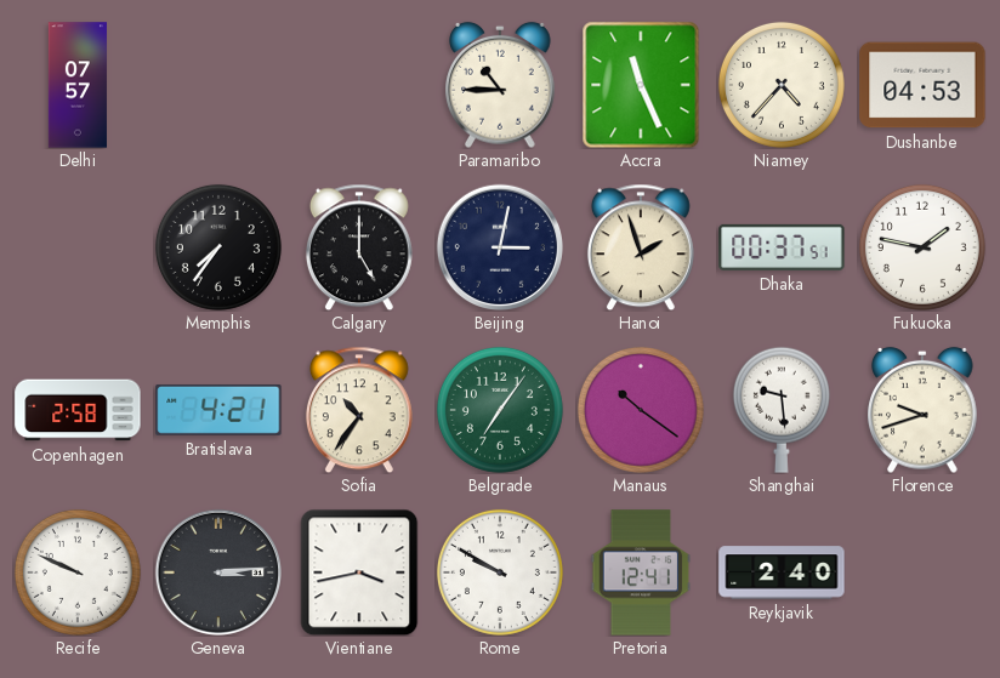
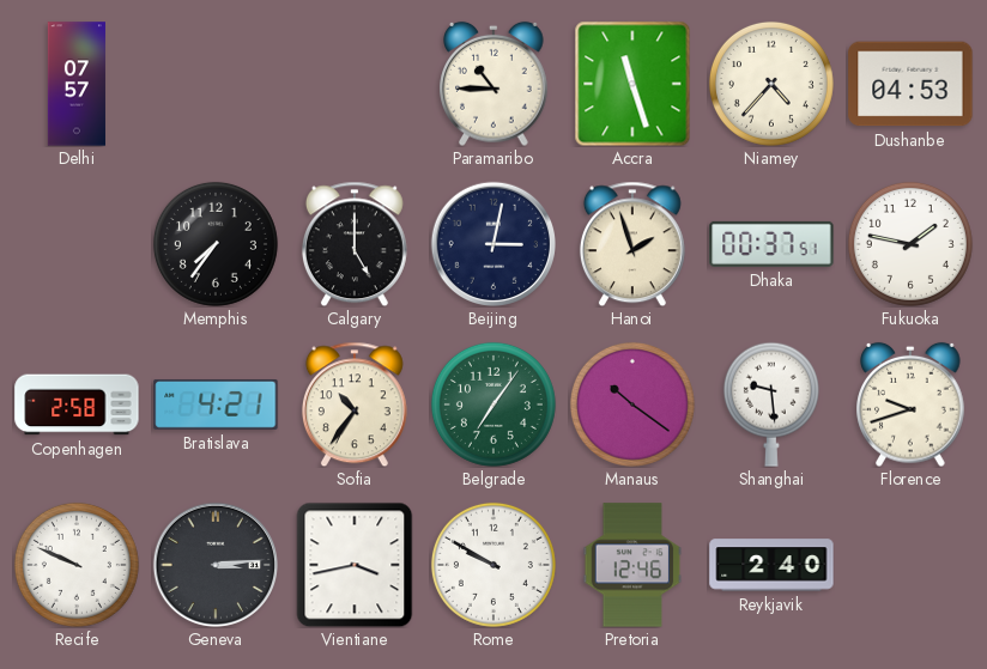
Accra: 11:26 -> 11:27
Pretoria: 12:41 -> 12:46
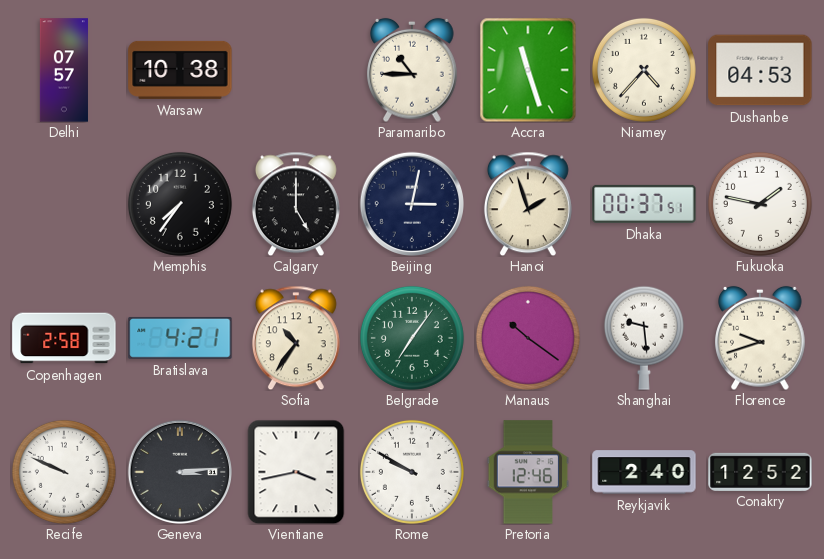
Warsaw: none -> 10:38
Conakry: none -> 12:52
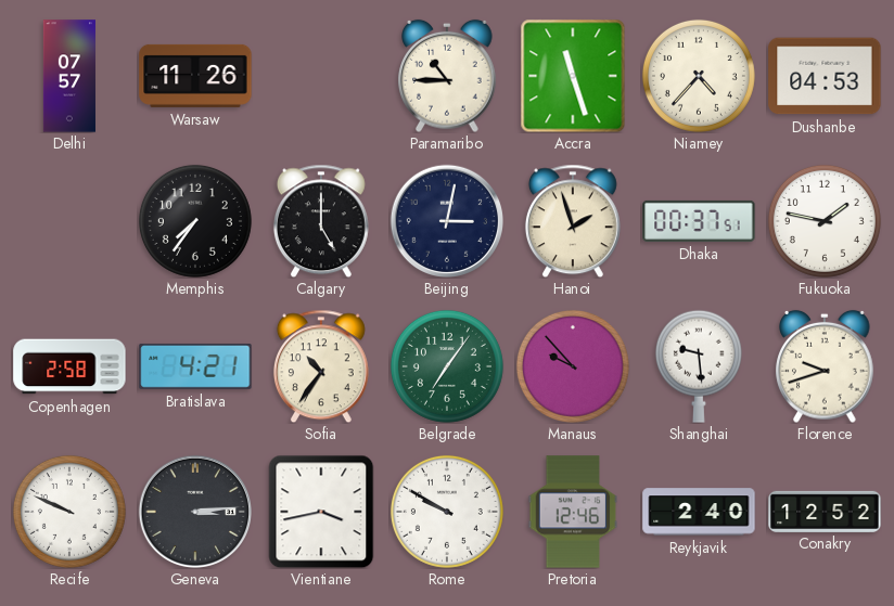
Warsaw: 10:38 -> 11:26
Manaus: 10:21 -> 9:53
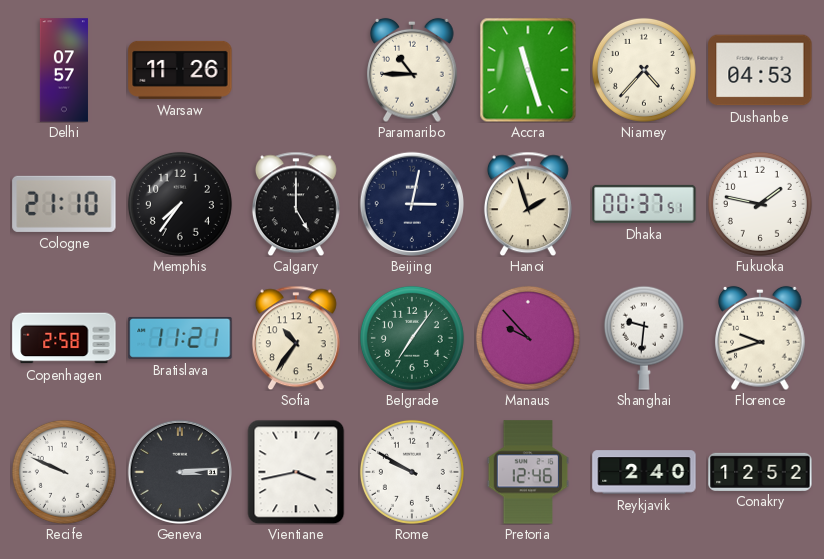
Cologne: none -> 21:10
Bratislava: 4:21 -> 11:21
Shanghai: 9:29 -> 9:31
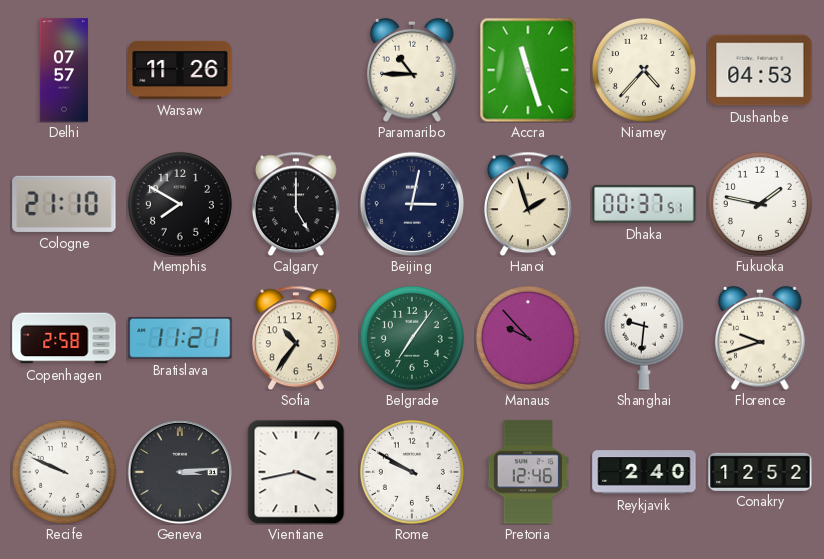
Memphis: 7:36 -> 7:50
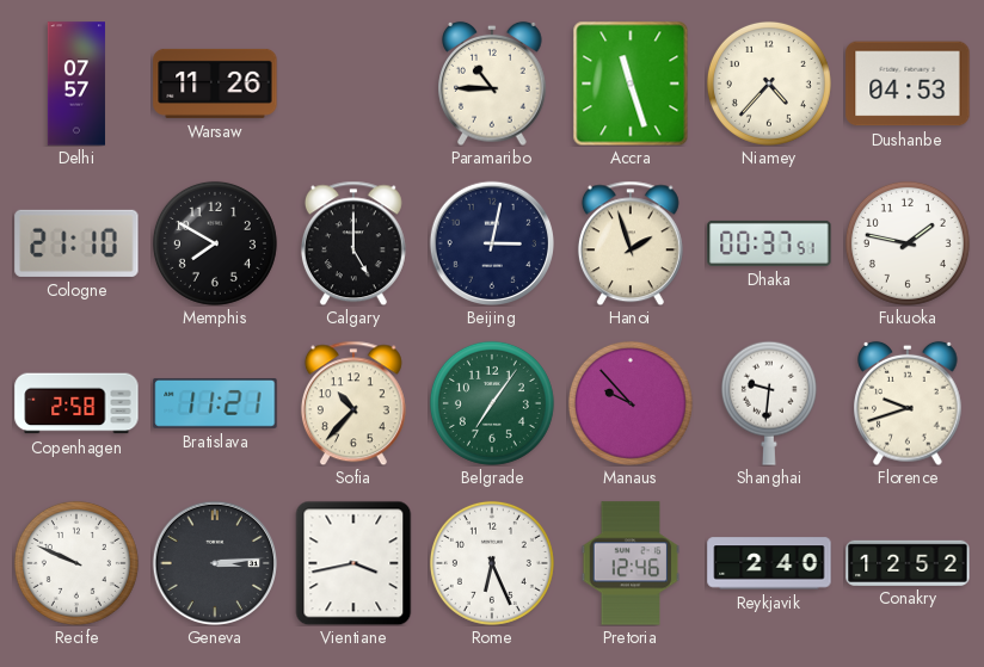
Sofia: 10:36 -> 10:37
Rome: 9:50 -> 6:26
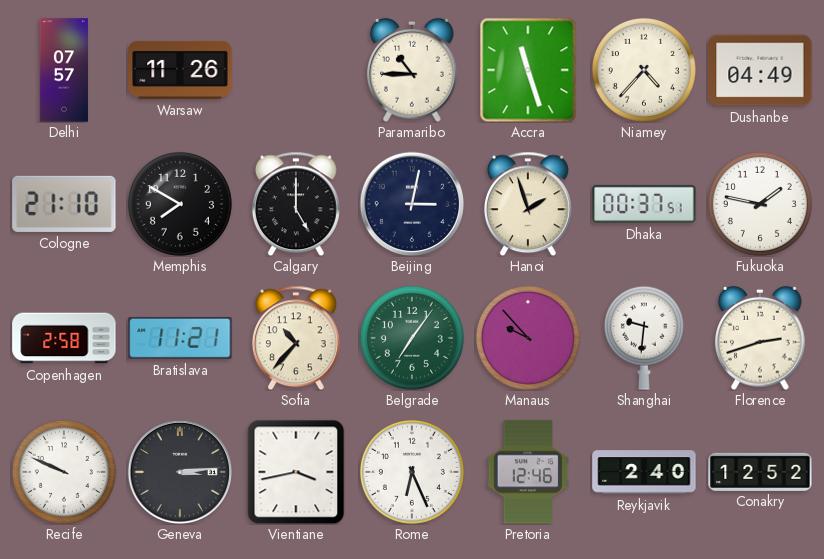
Dushanbe: 04:53 -> 04:49
Florence: 9:42 -> 2:42
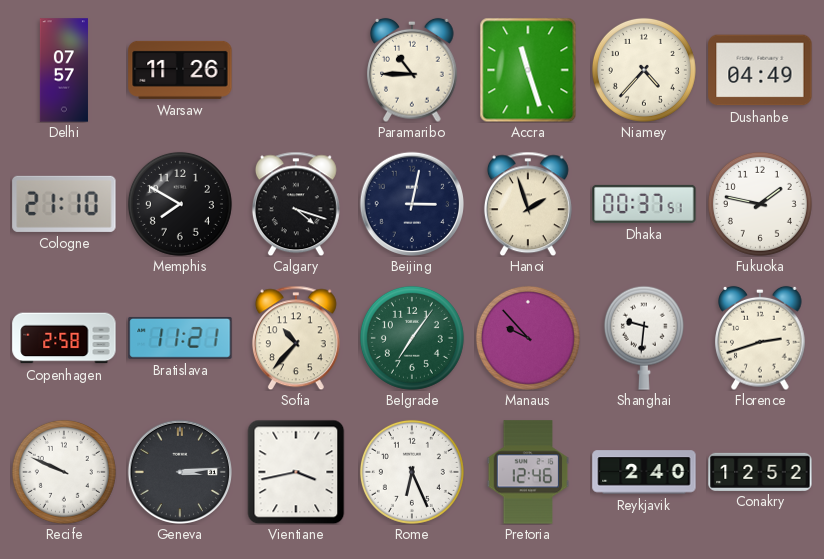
Calgary: 5:00 -> 4:18
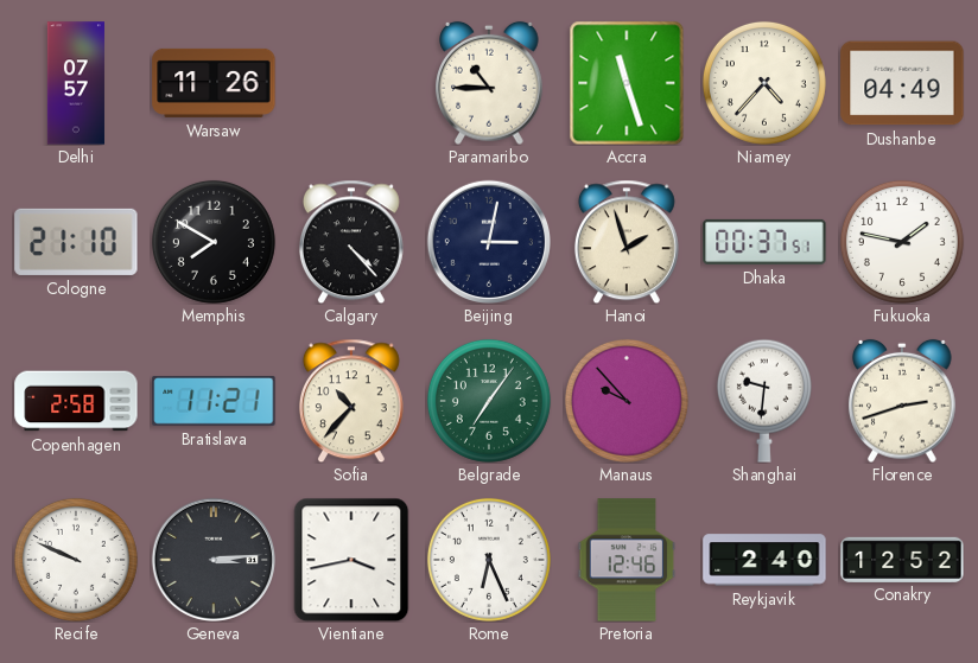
Calgary: 4:18 -> 4:23
